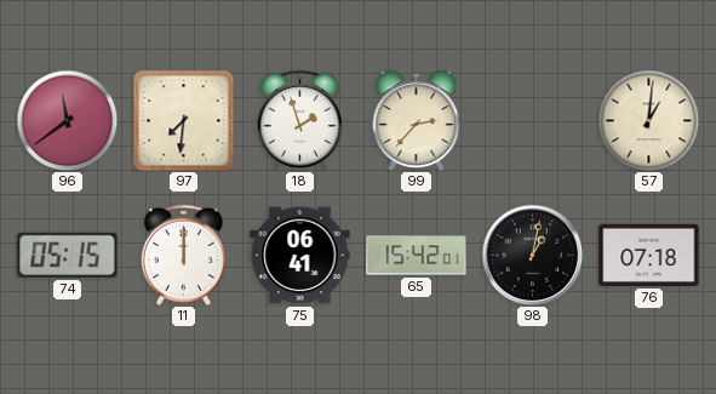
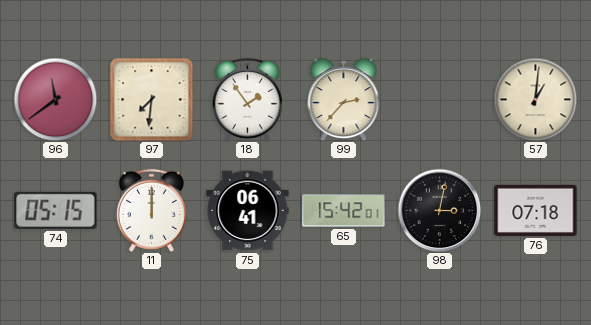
18: 1:57 -> 1:54
98: 1:02 -> 3:02
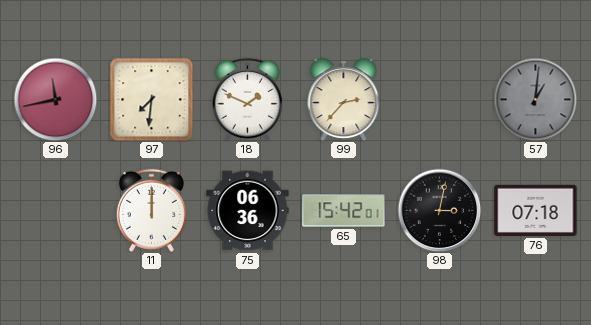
96: 11:39 -> 11:43
18: 1:54 -> 1:49
57 dial: cream -> grey
74: 05:15 -> none
75: 06:41 -> 06:36
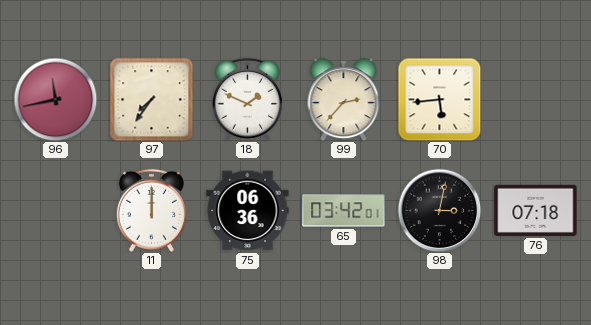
97: 7:31 -> 7:36
70: none -> 5:44
57: 1:01 -> none
65: 15:42 -> 03:42
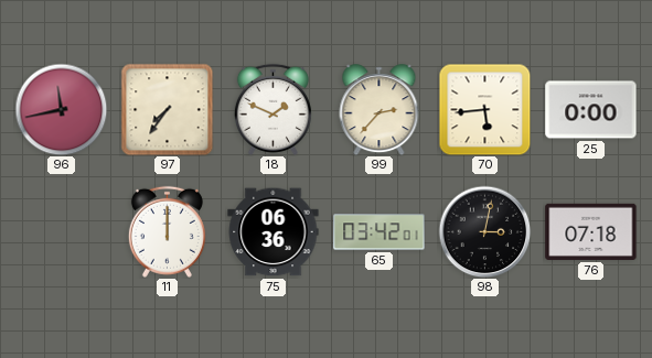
25: none -> 0:00
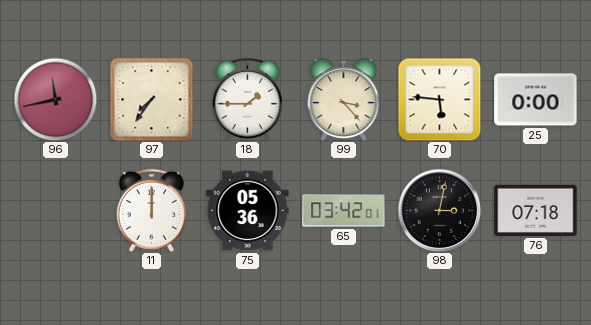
18: 1:49 -> 1:45
99: 2:37 -> 3:23
70: 5:44 -> 5:46
75: 06:36 -> 05:36
